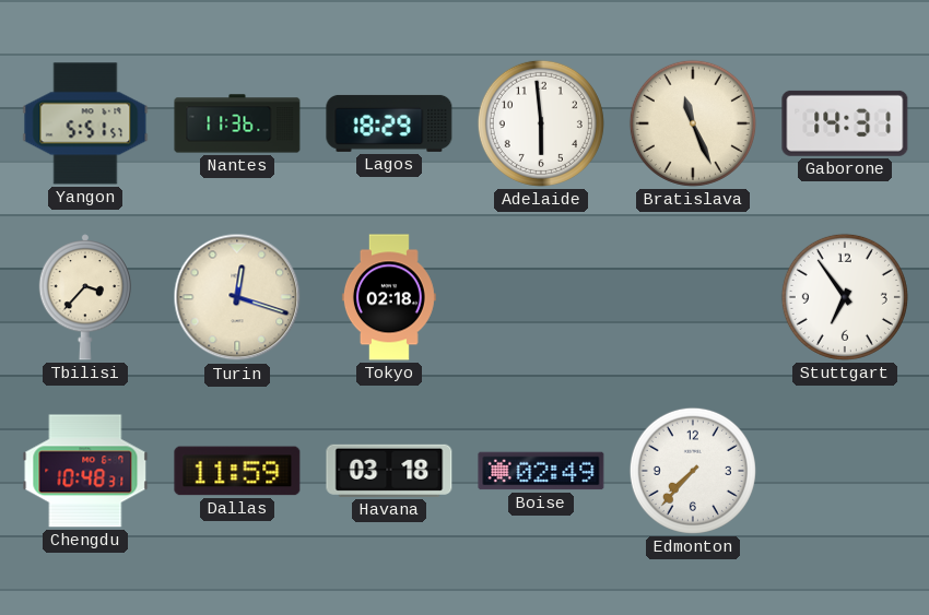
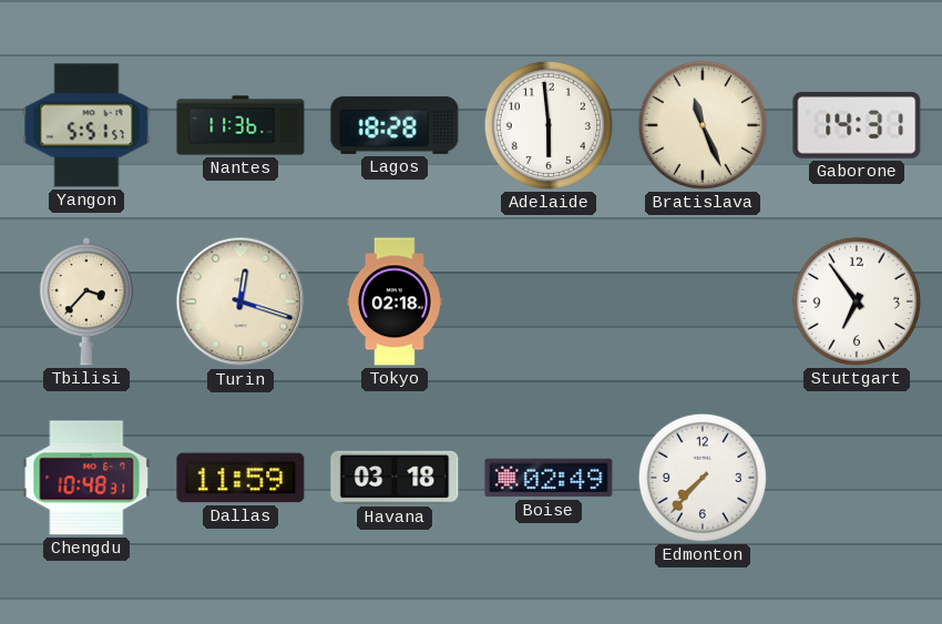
Lagos: 18:29 -> 18:28
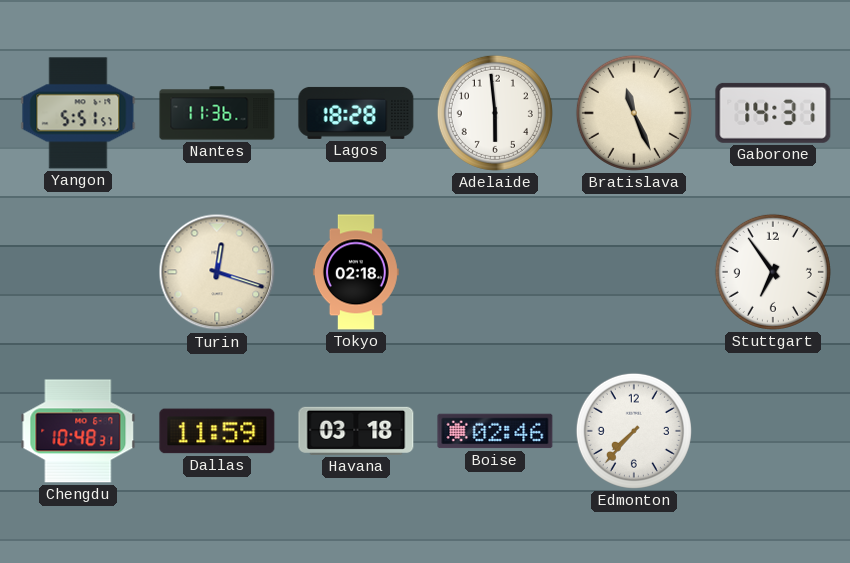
Tbilisi: 3:37 -> none
Boise: 02:49 -> 02:46
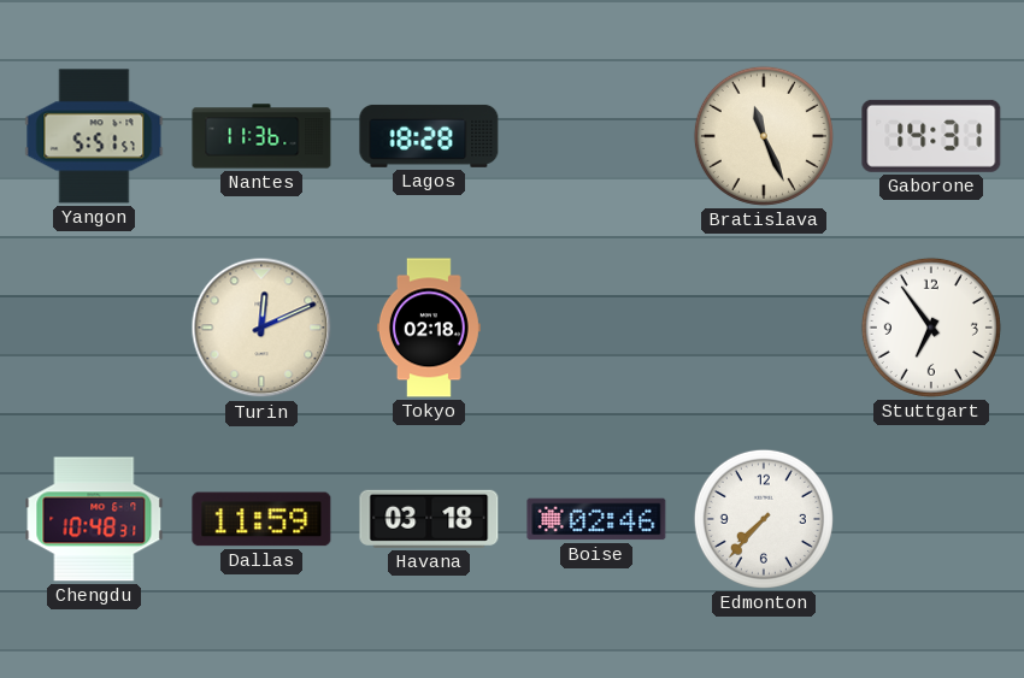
Adelaide: 5:59 -> none
Turin: 12:18 -> 12:11
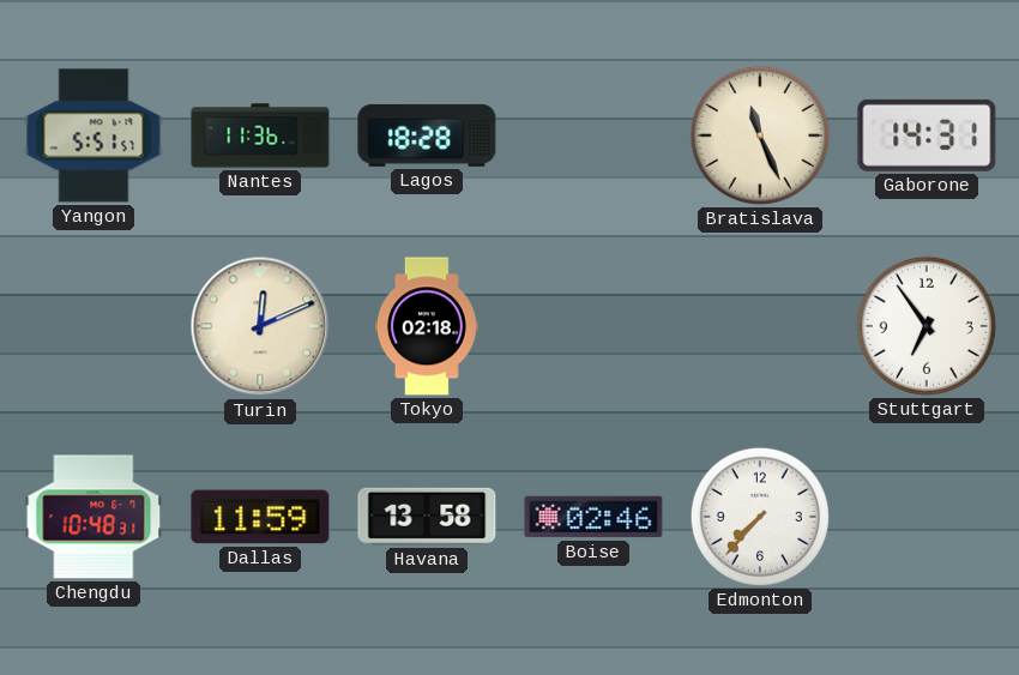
Havana: 03:18 -> 13:58
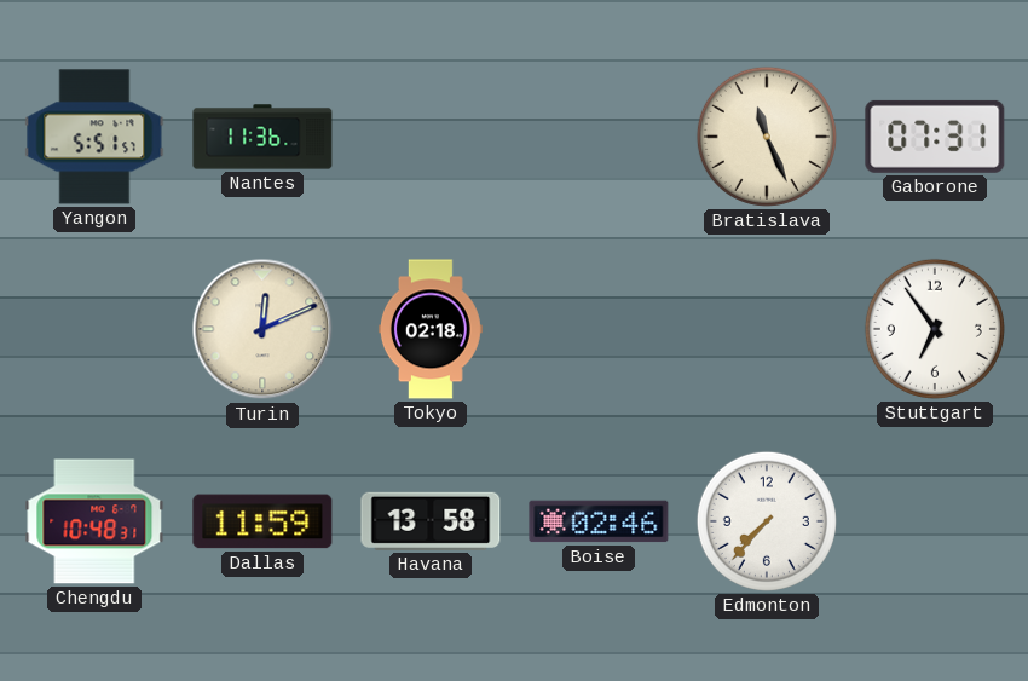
Lagos: 18:28 -> none
Gaborone: 14:31 -> 07:31
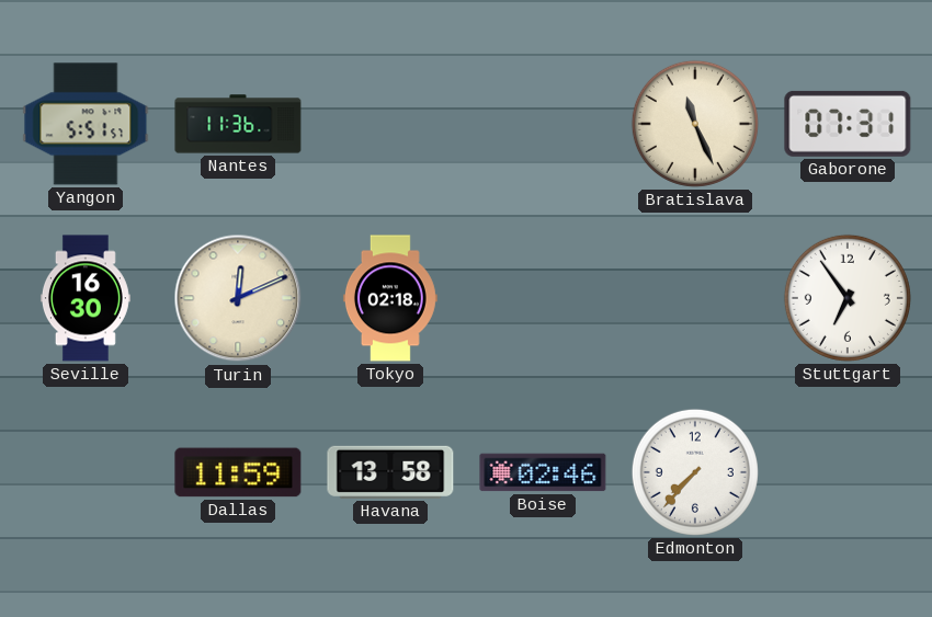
Seville: none -> 16:30
Chengdu: 10:48 -> none
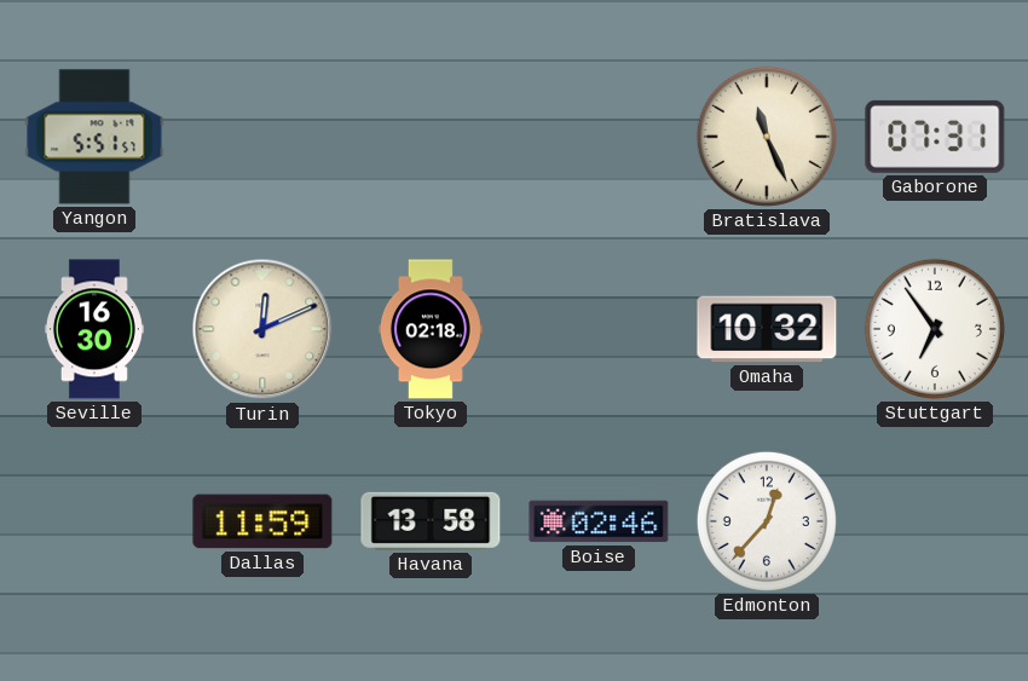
Nantes: 11:36 -> none
Omaha: none -> 10:32
Edmonton: 7:37 -> 12:37
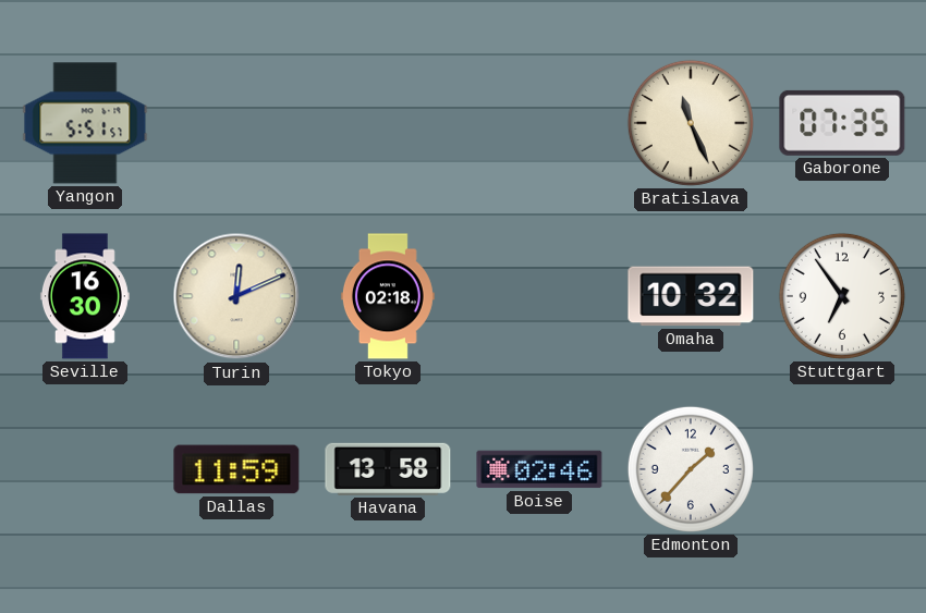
Gaborone: 07:31 -> 07:35
Edmonton: 12:37 -> 1:37
